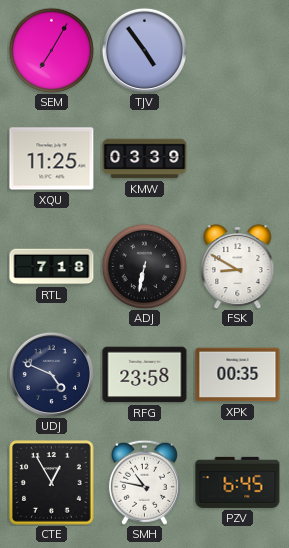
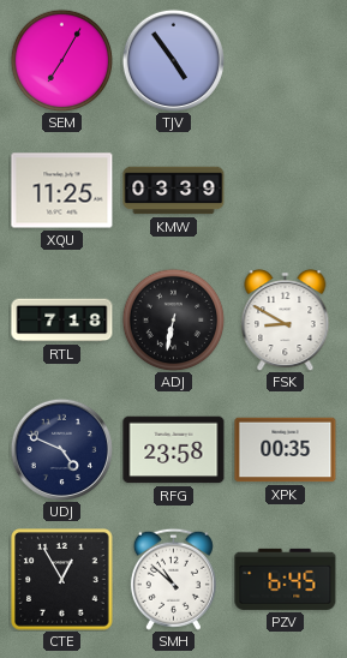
SMH: 10:47 -> 10:52
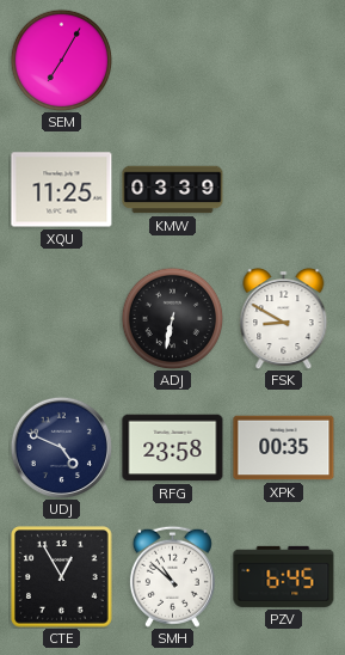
TJV: 4:54 -> none
RTL: 7:18 -> none
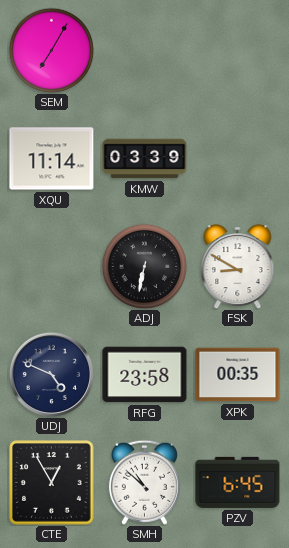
XQU: 11:25 -> 11:14
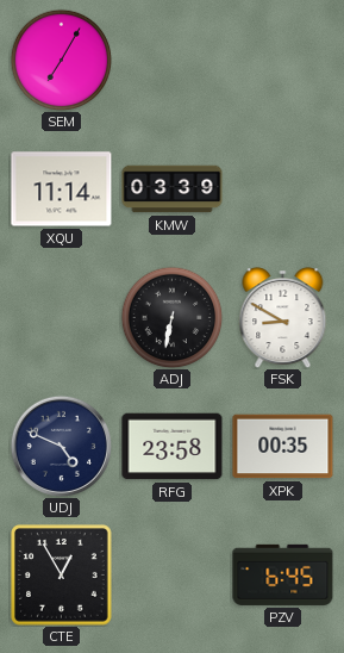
SMH: 10:52 -> none
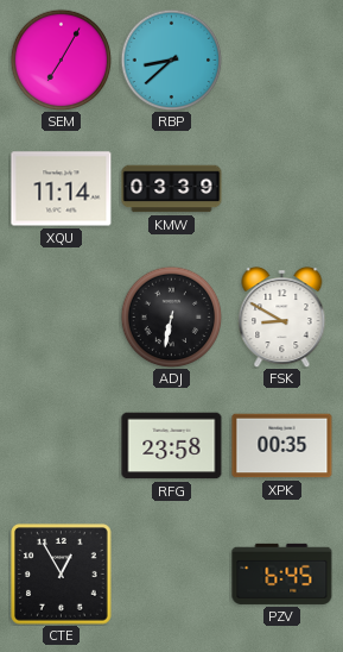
RBP: none -> 8:38
UDJ: 4:49 -> none
